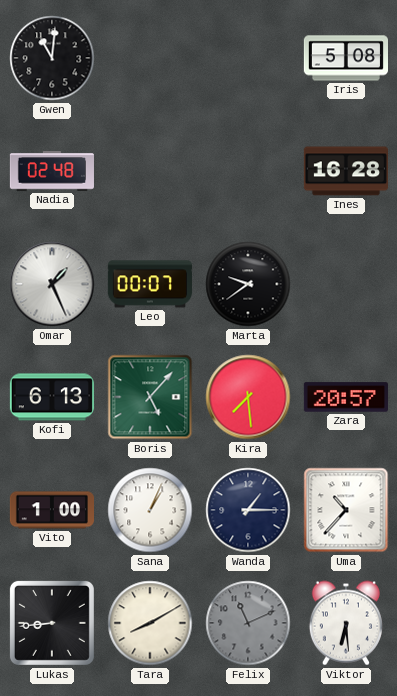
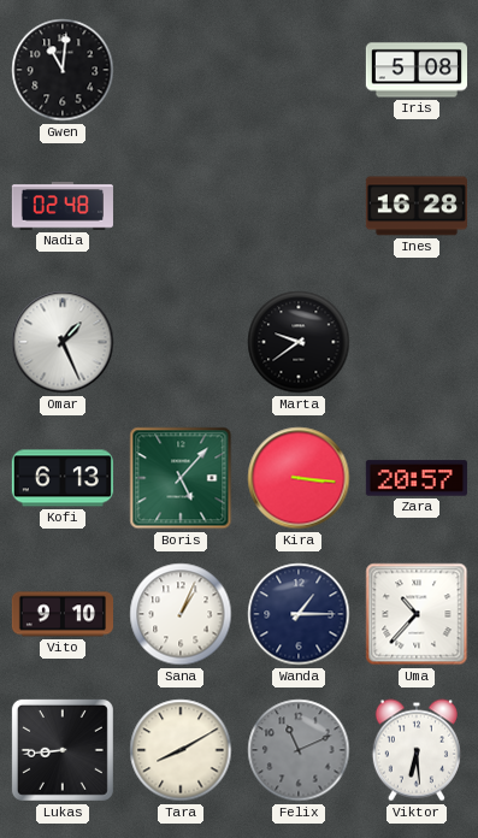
Leo: 00:07 -> none
Kira: 7:29 -> 3:16
Vito: 1:00 -> 9:10
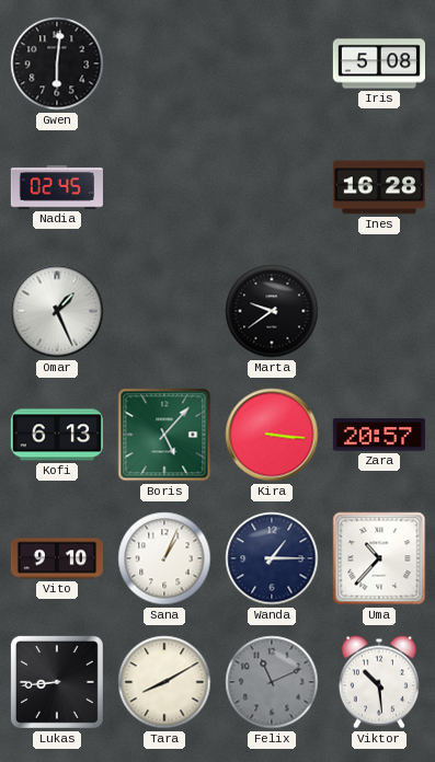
Gwen: 11:01 -> 6:01
Nadia: 02:48 -> 02:45
Viktor: 6:29 -> 10:29
